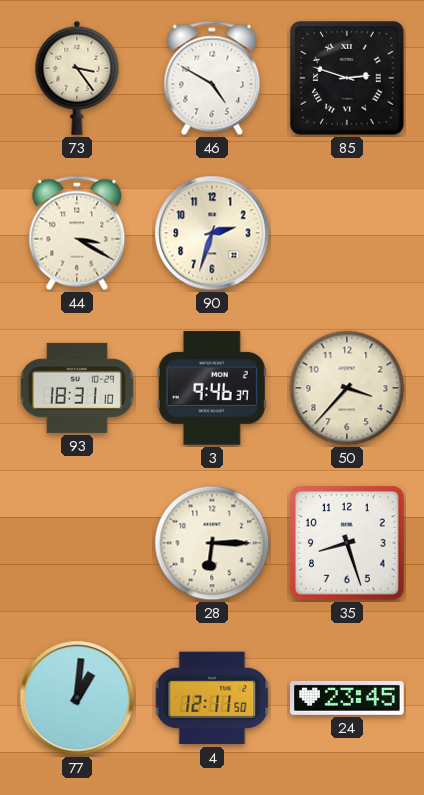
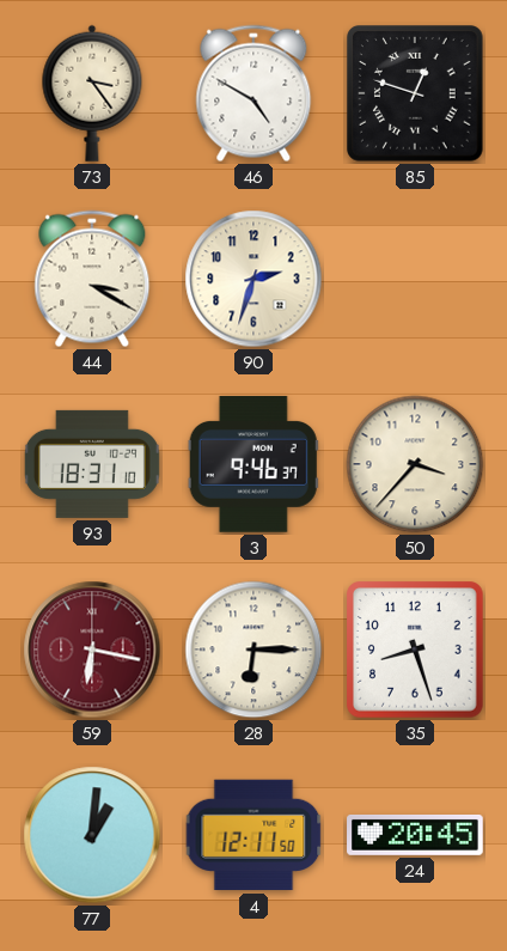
85: 2:48 -> 12:48
59: none -> 6:17
24: 23:45 -> 20:45
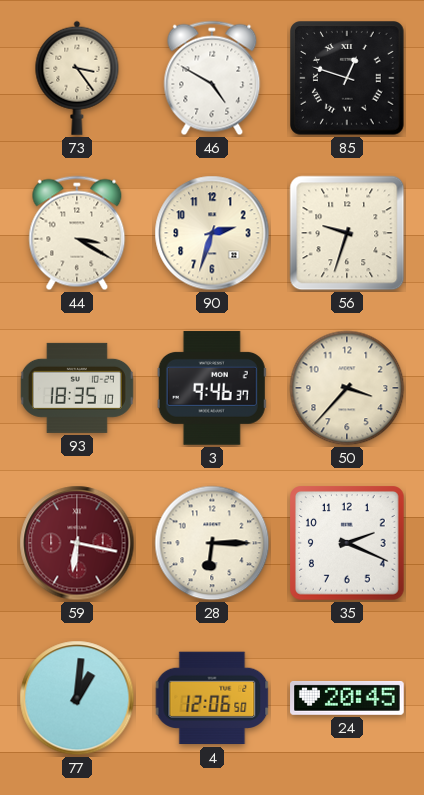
56: none -> 9:33
93: 18:31 -> 18:35
35: 8:27 -> 2:19
4: 12:11 -> 12:06
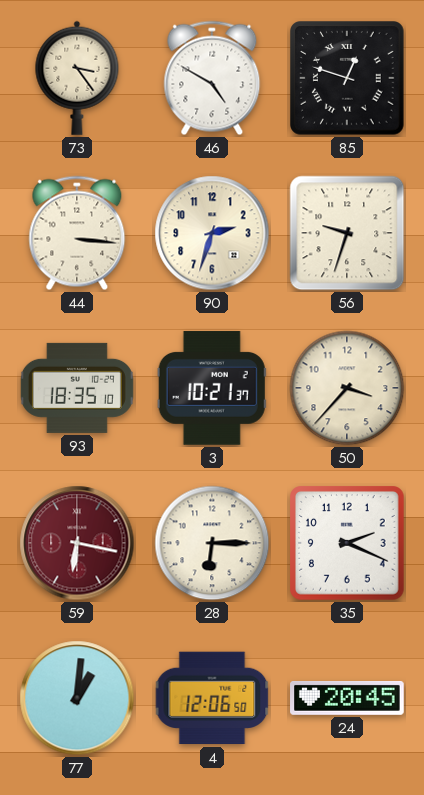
44: 3:20 -> 3:16
3: 9:46 -> 10:21
